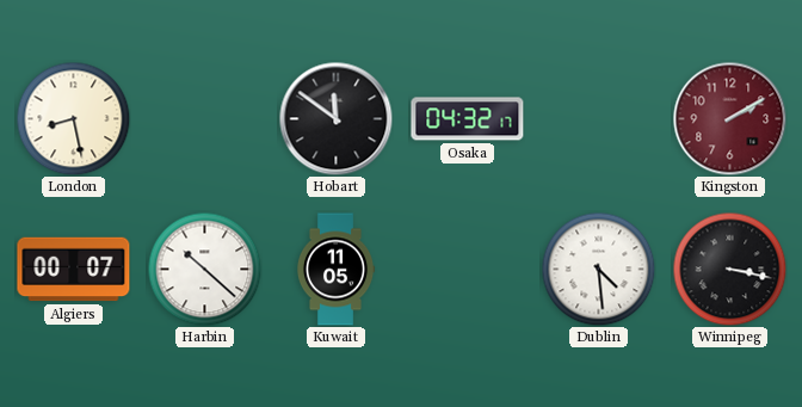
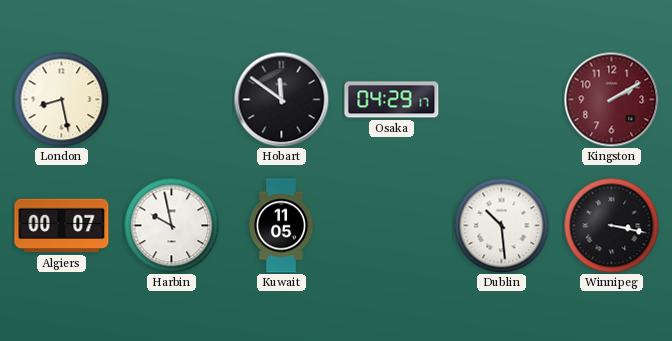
Osaka: 04:32 -> 04:29
Harbin: 10:22 -> 9:58
Dublin: 4:29 -> 10:29
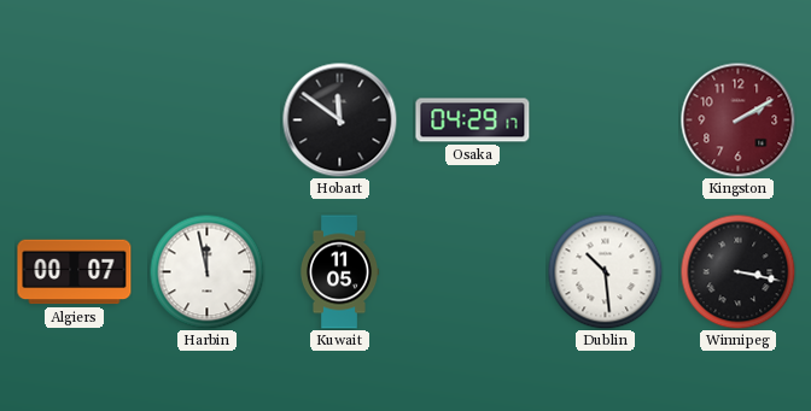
London: 8:28 -> none
Harbin: 9:58 -> 11:58
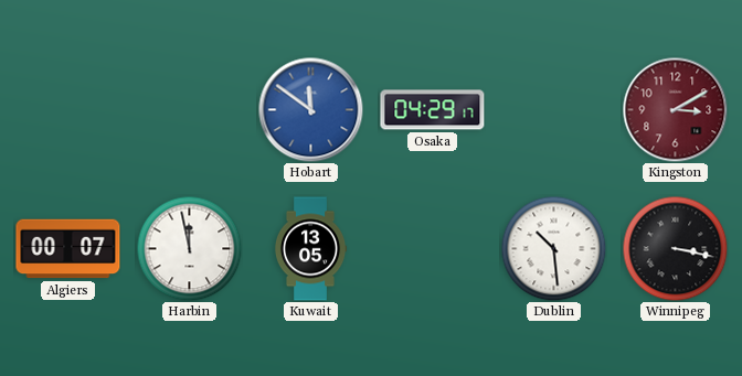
Hobart dial: black -> blue
Kingston: 2:10 -> 3:10
Kuwait: 11:05 -> 13:05
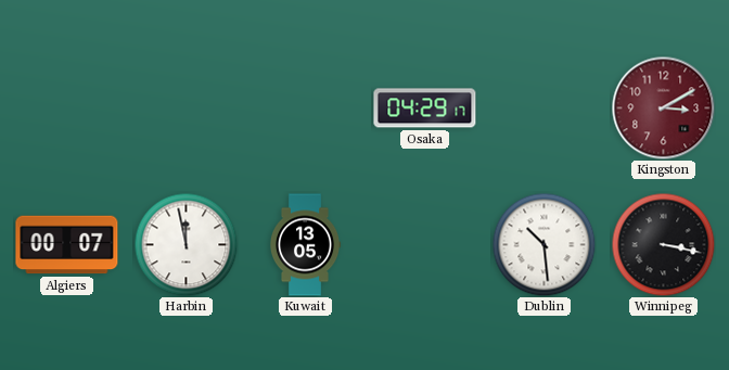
Hobart: 11:51 -> none
